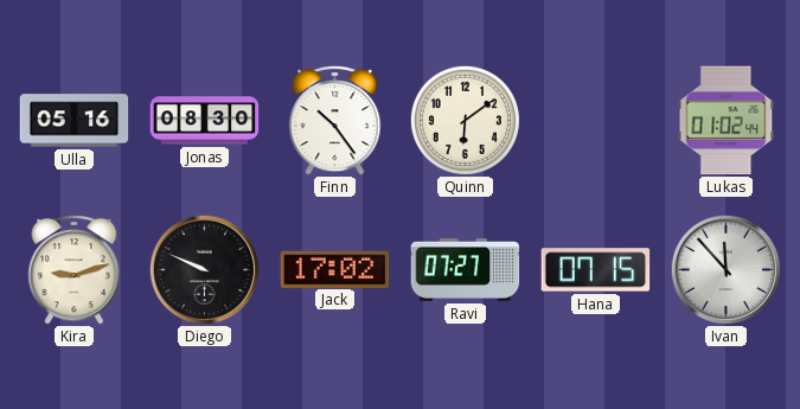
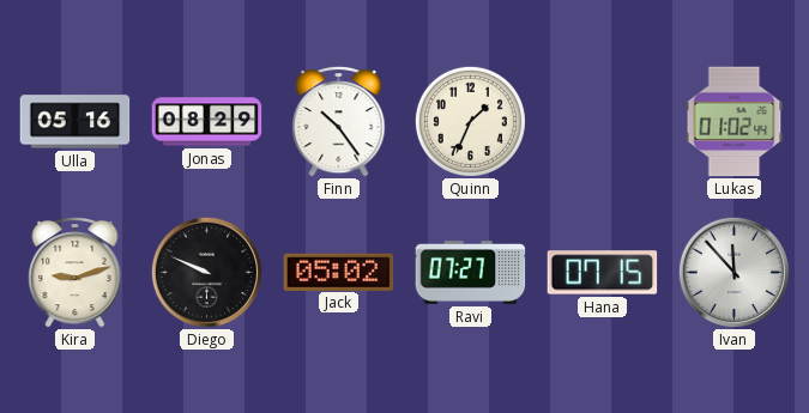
Jonas: 08:30 -> 08:29
Quinn: 6:09 -> 1:34
Jack: 17:02 -> 05:02
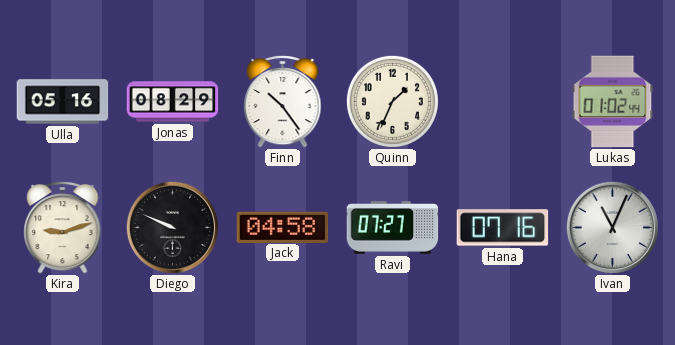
Jack: 05:02 -> 04:58
Hana: 07:15 -> 07:16
Ivan: 11:53 -> 11:04
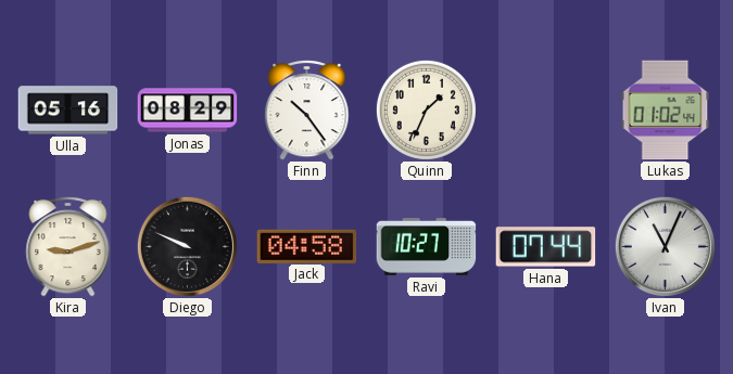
Ravi: 07:27 -> 10:27
Hana: 07:16 -> 07:44
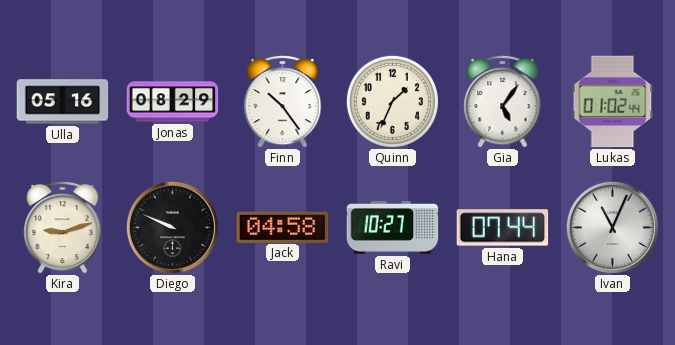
Gia: none -> 5:06
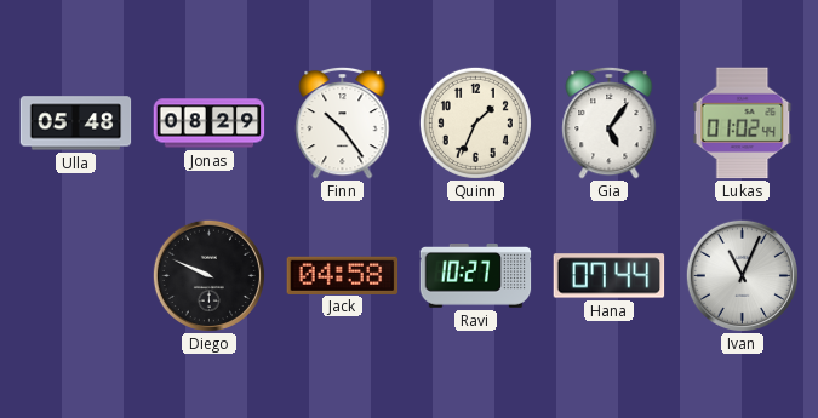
Ulla: 05:16 -> 05:48
Kira: 9:12 -> none
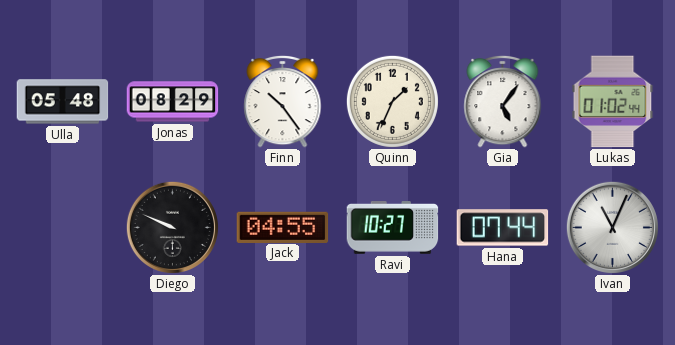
Jack: 04:58 -> 04:55
